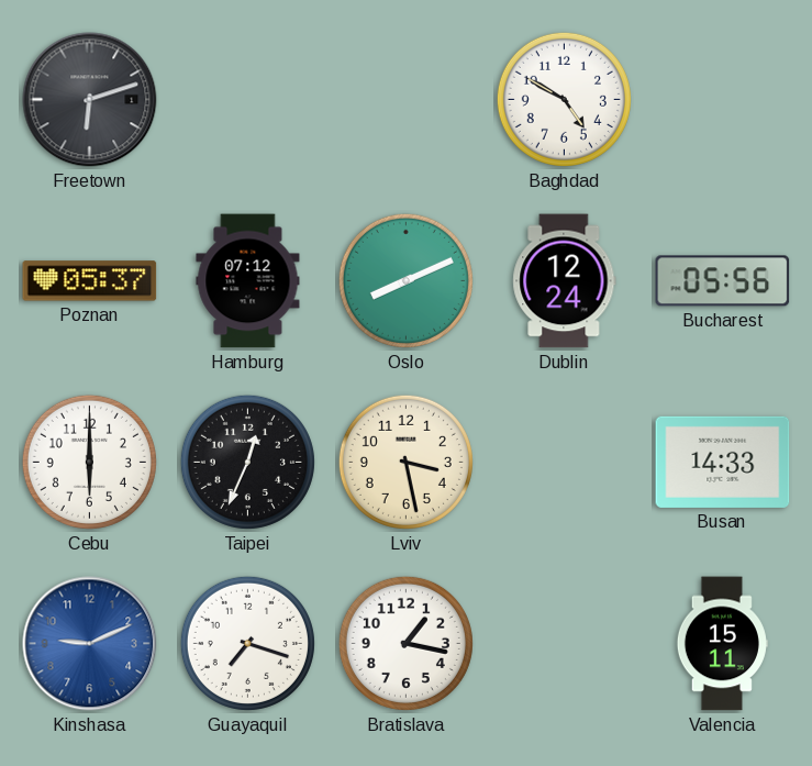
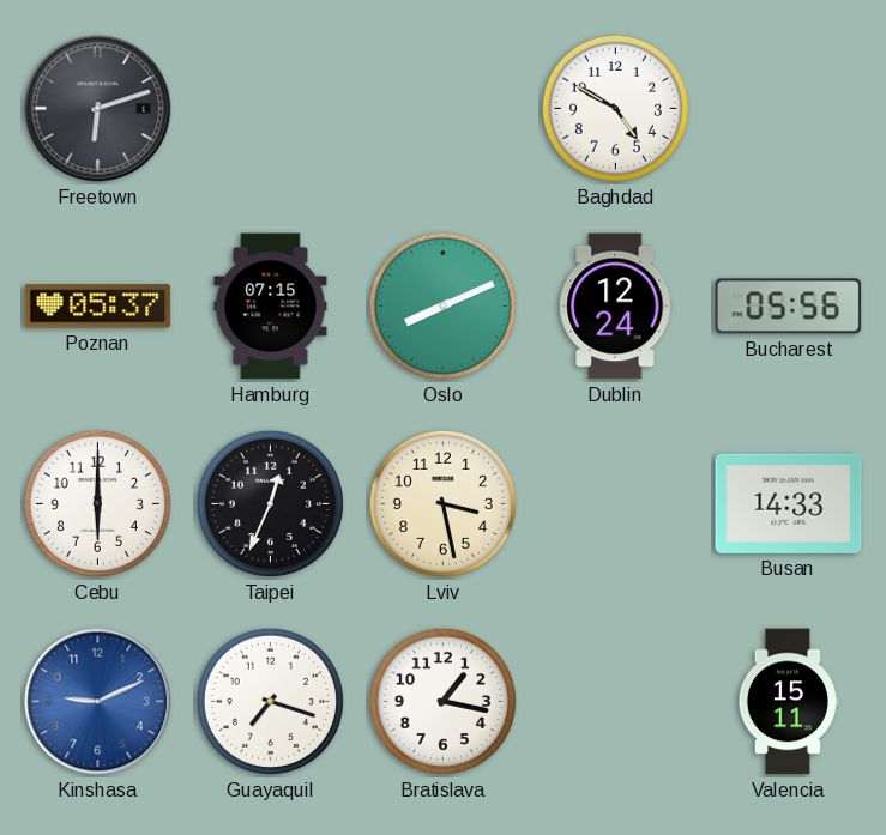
Hamburg: 07:12 -> 07:15
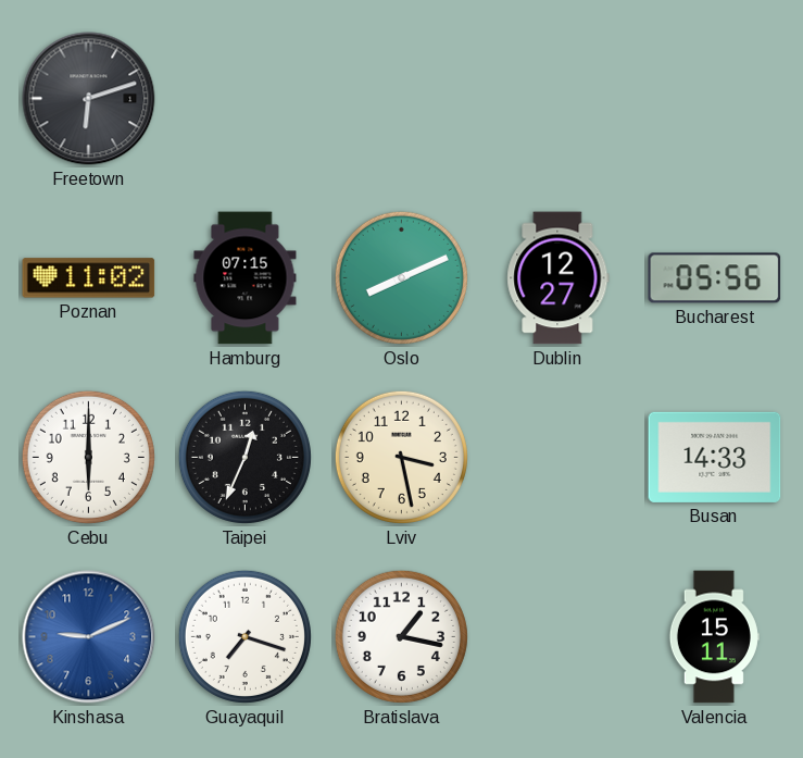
Baghdad: 4:50 -> none
Poznan: 05:37 -> 11:02
Dublin: 12:24 -> 12:27
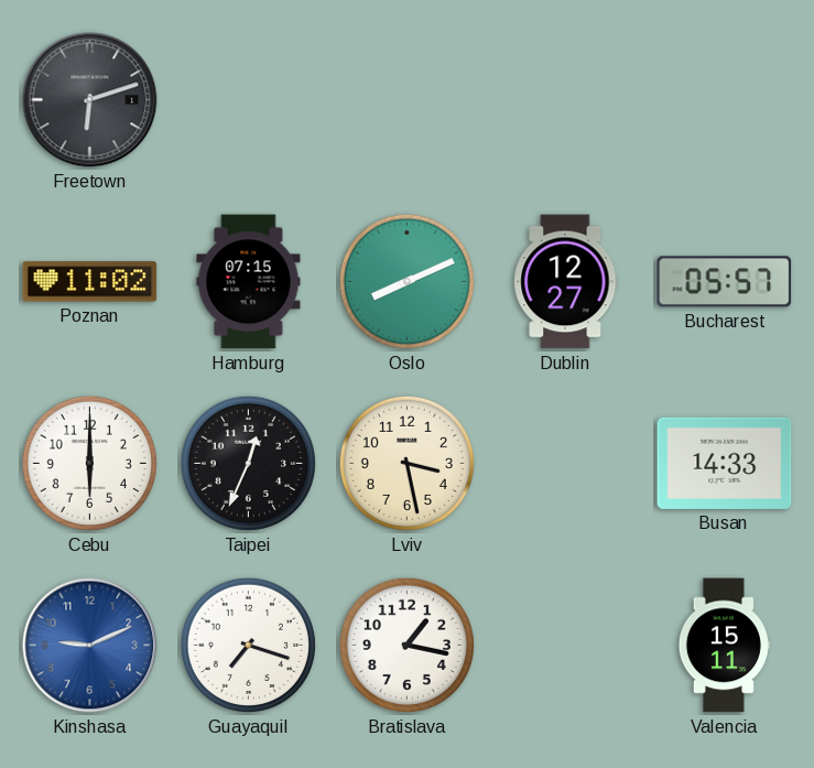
Bucharest: 05:56 -> 05:57
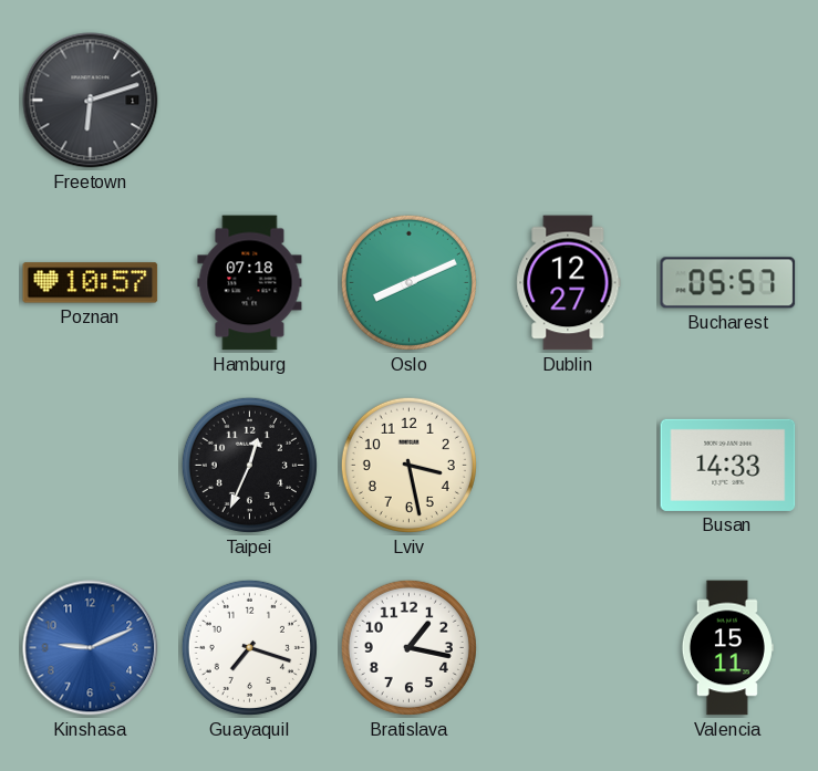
Poznan: 11:02 -> 10:57
Hamburg: 07:15 -> 07:18
Cebu: 6:00 -> none
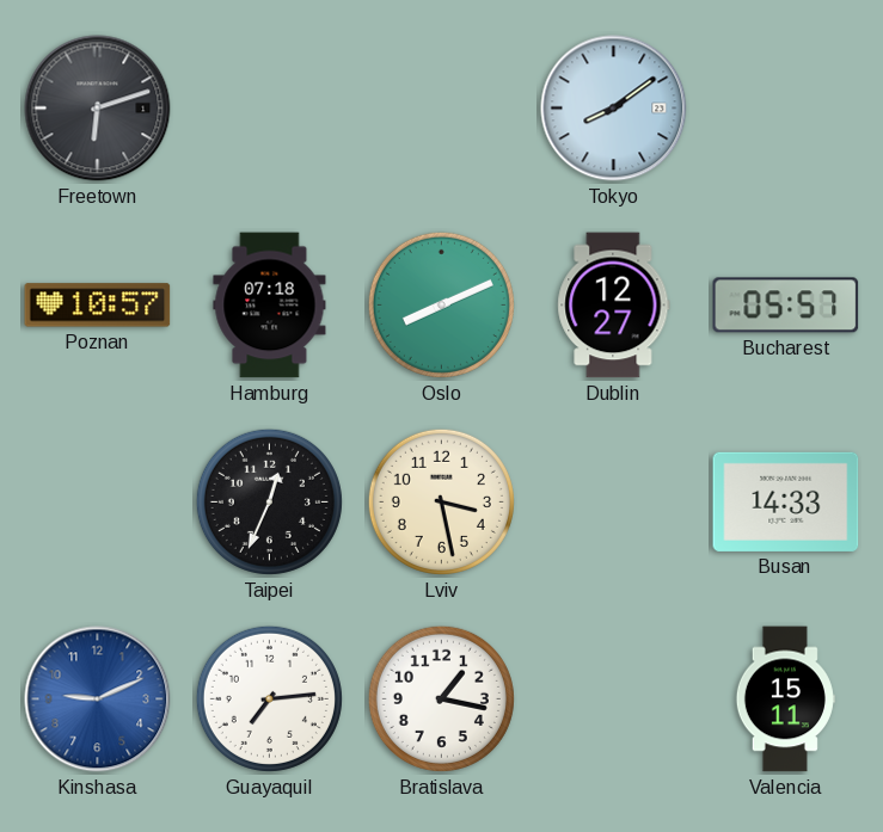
Tokyo: none -> 8:09
Guayaquil: 7:18 -> 7:14
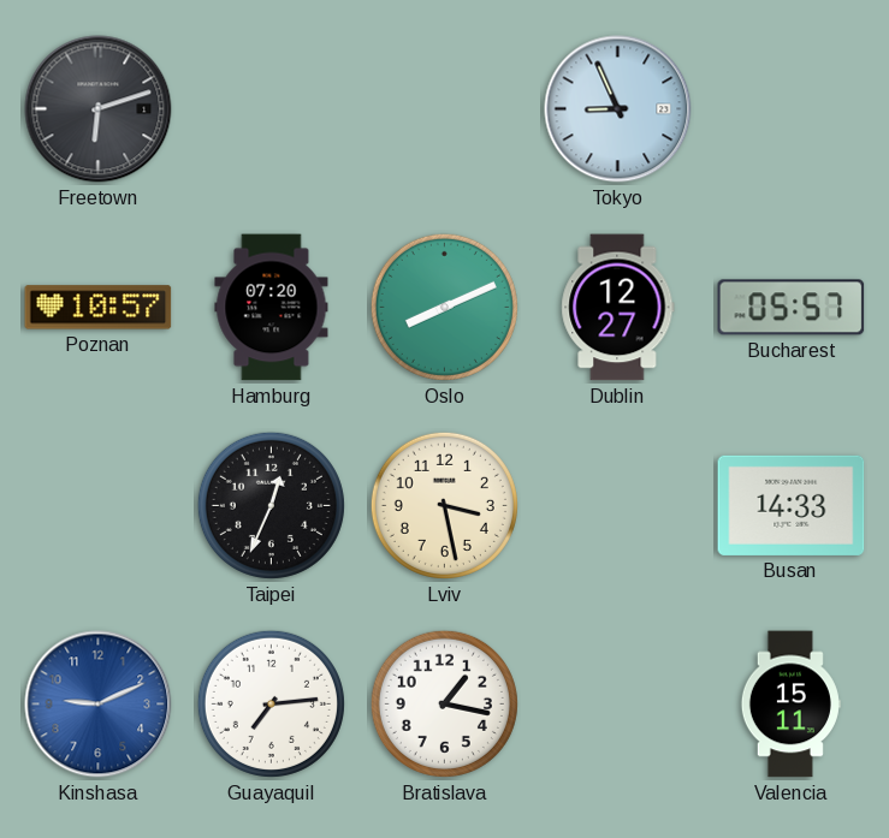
Tokyo: 8:09 -> 8:56
Hamburg: 07:18 -> 07:20
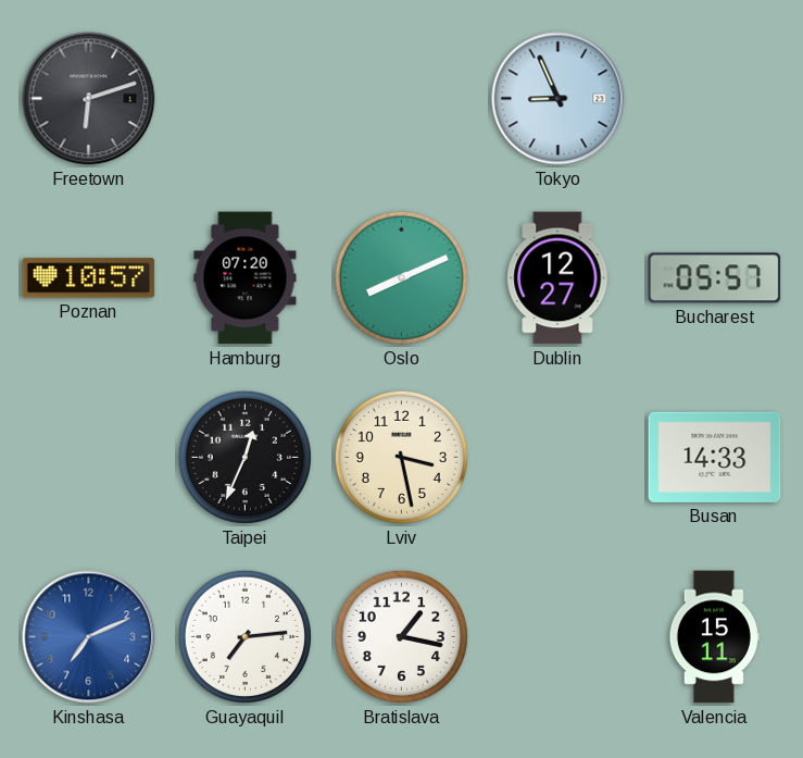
Kinshasa: 9:11 -> 7:11
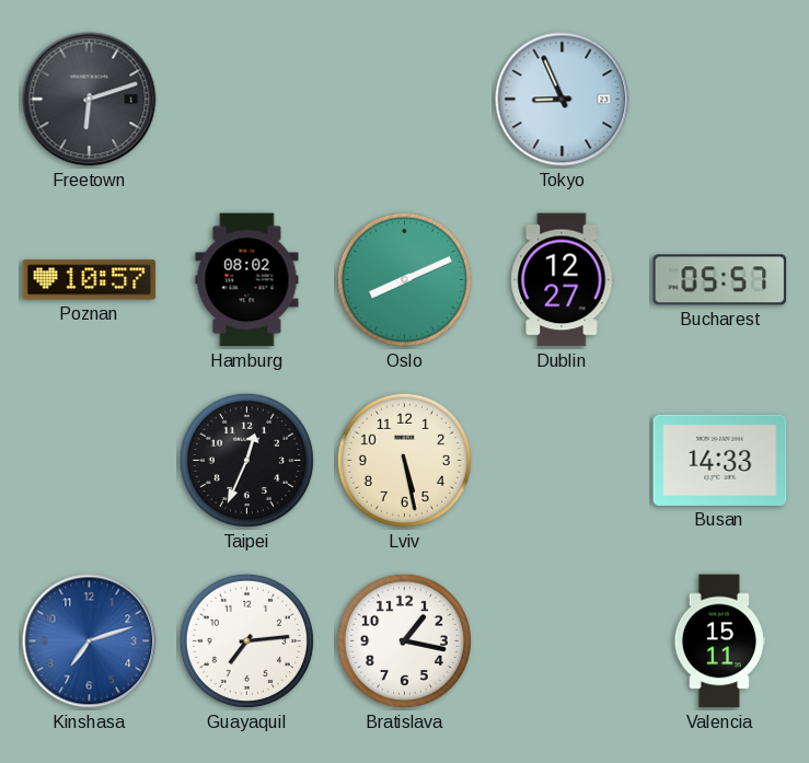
Hamburg: 07:20 -> 08:02
Lviv: 3:28 -> 5:28
Kinshasa: 7:11 -> 7:12
